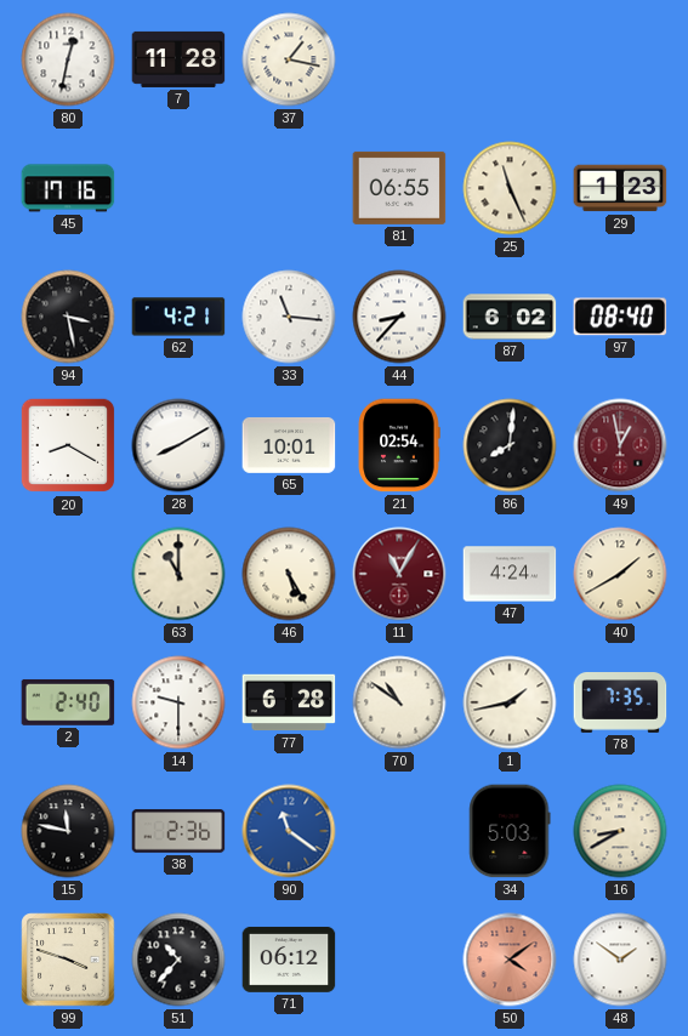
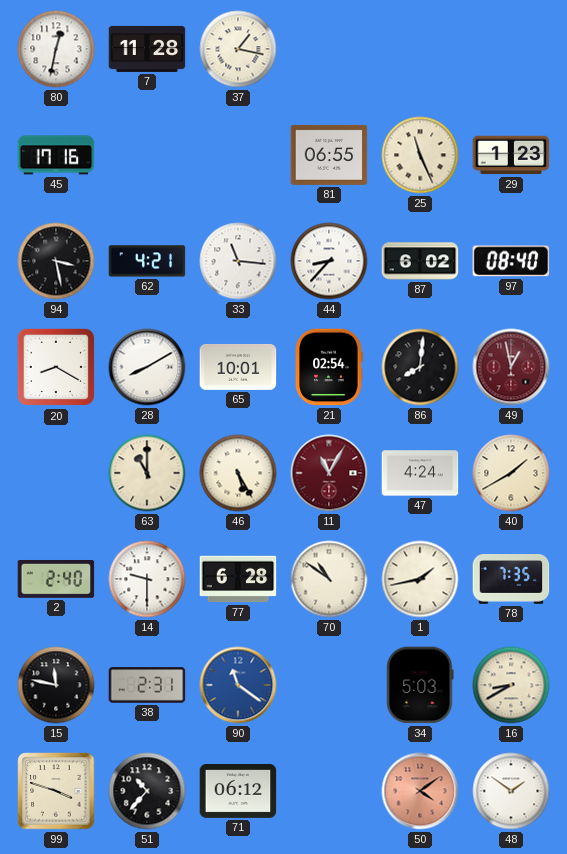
38: 2:36 -> 2:31
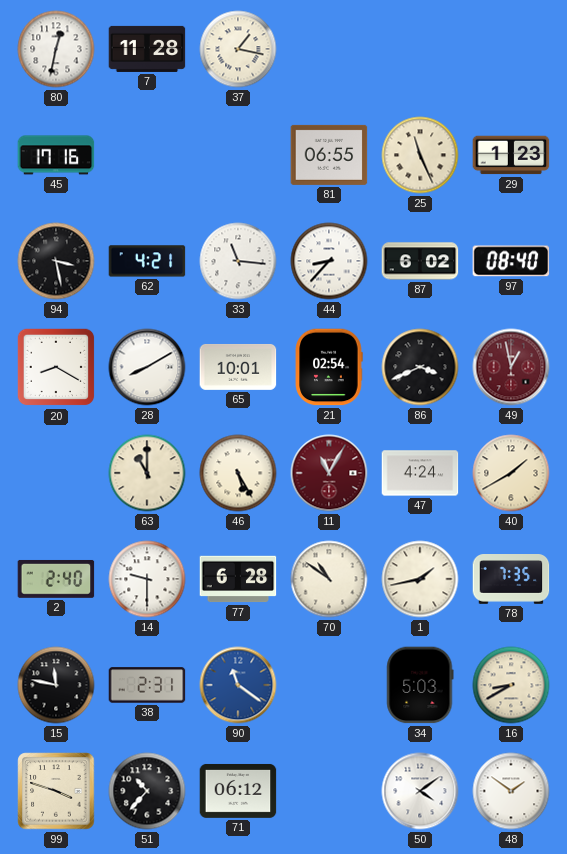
86: 8:01 -> 3:41
50 dial: salmon -> white
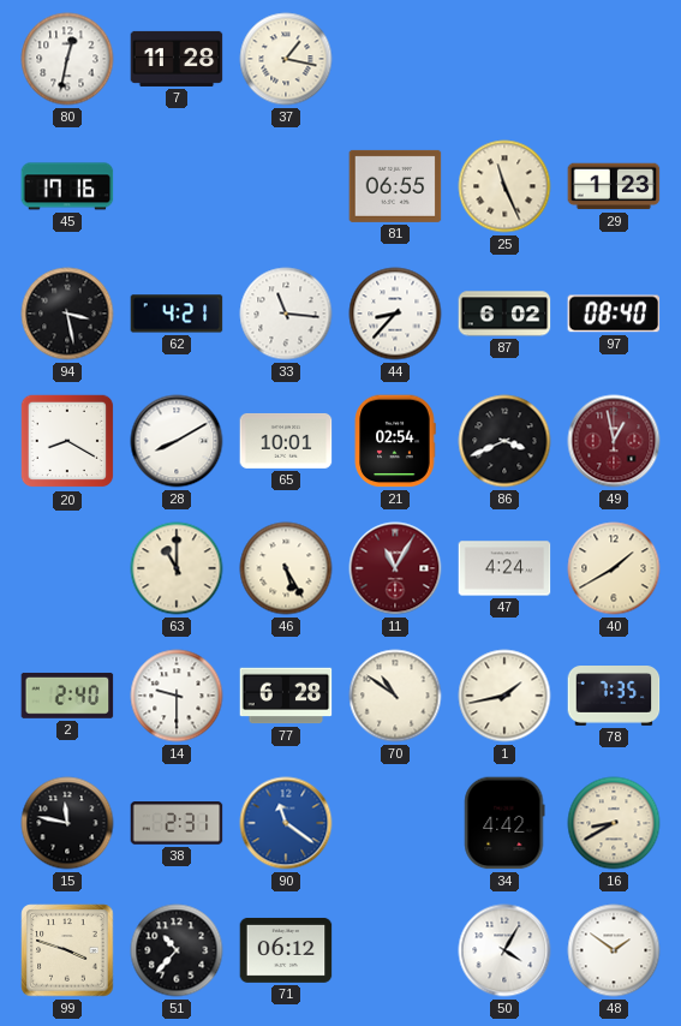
34: 5:03 -> 4:42
50: 4:09 -> 4:05
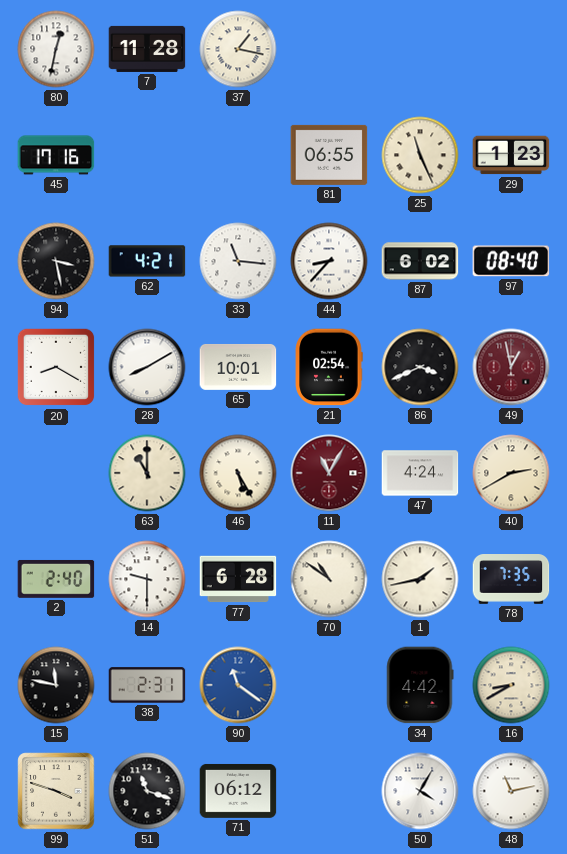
40: 1:40 -> 2:40
51: 10:37 -> 11:18
48: 1:51 -> 11:13
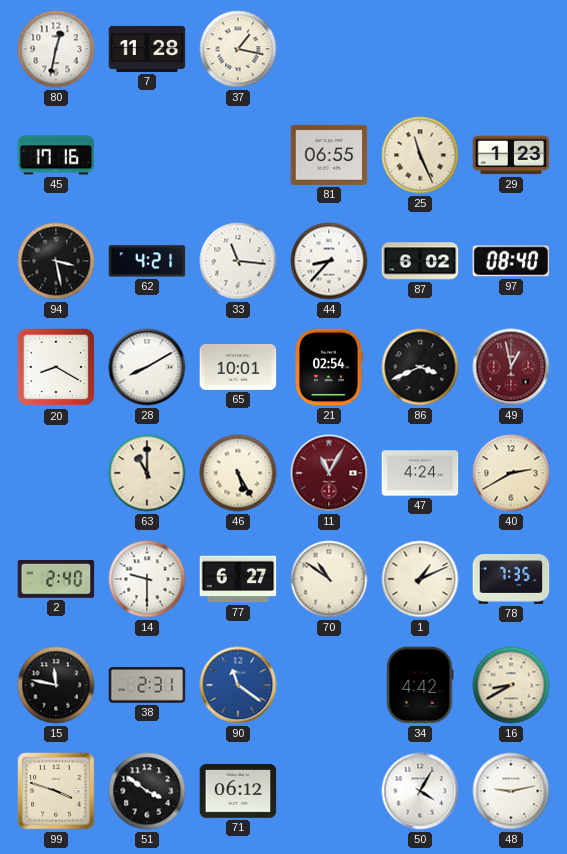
77: 6:28 -> 6:27
1: 1:43 -> 1:11
51: 11:18 -> 3:51
48: 11:13 -> 9:13
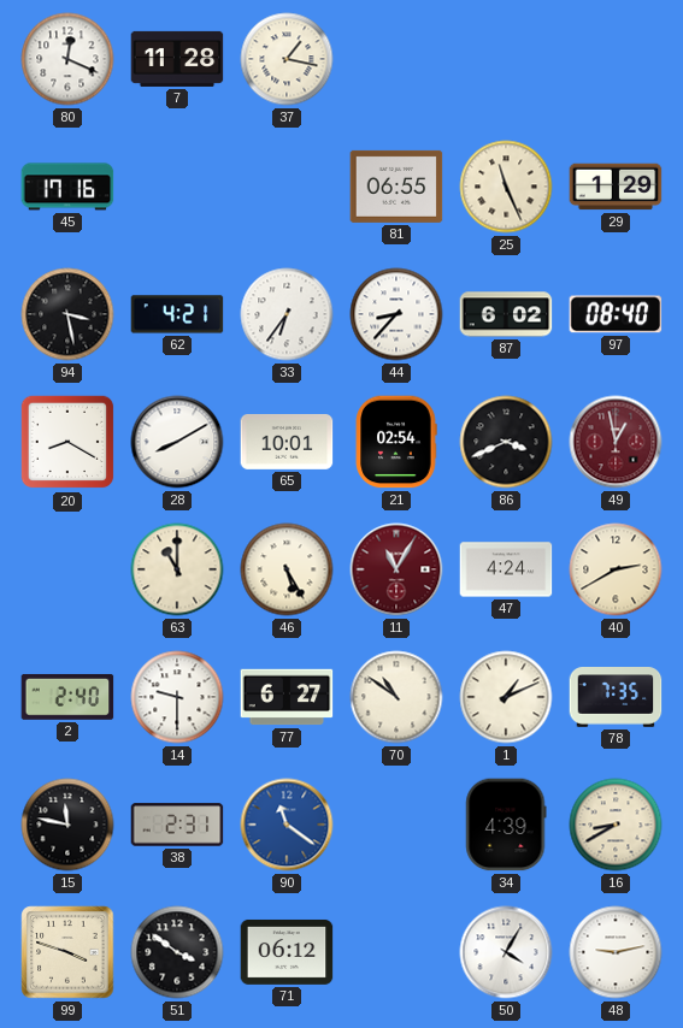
80: 12:32 -> 12:19
29: 1:23 -> 1:29
33: 11:16 -> 6:36
34: 4:42 -> 4:39
